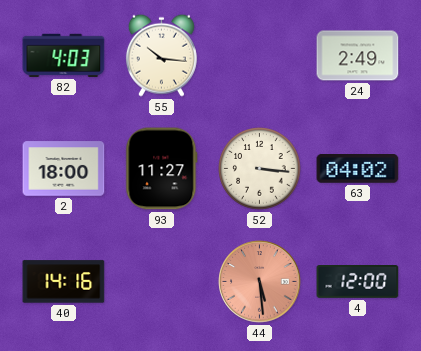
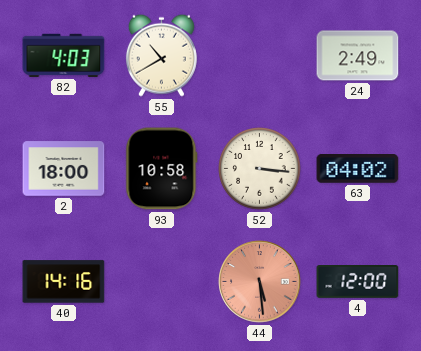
55: 10:16 -> 10:40
93: 11:27 -> 10:58
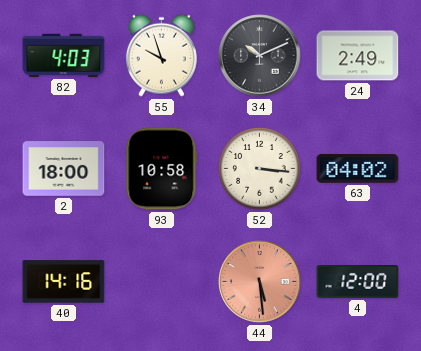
55: 10:40 -> 9:57
34: none -> 10:11
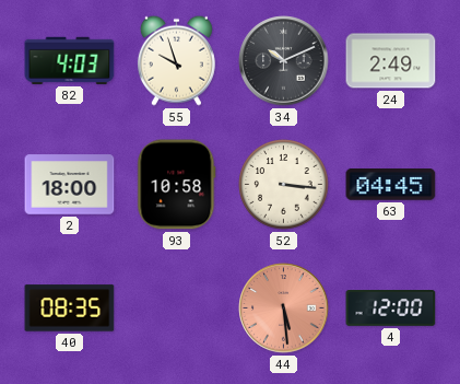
63: 04:02 -> 04:45
40: 14:16 -> 08:35
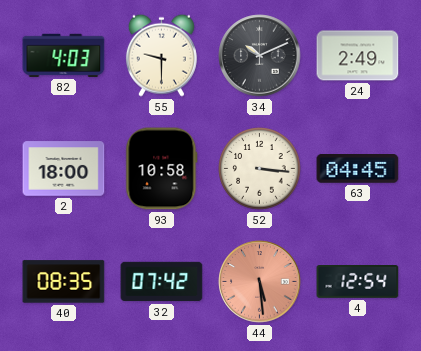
55: 9:57 -> 9:30
32: none -> 07:42
4: 12:00 -> 12:54
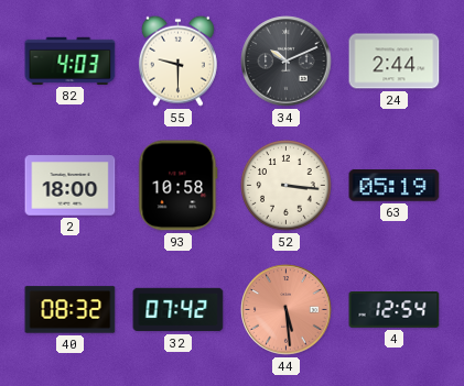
24: 2:49 -> 2:44
63: 04:45 -> 05:19
40: 08:35 -> 08:32
